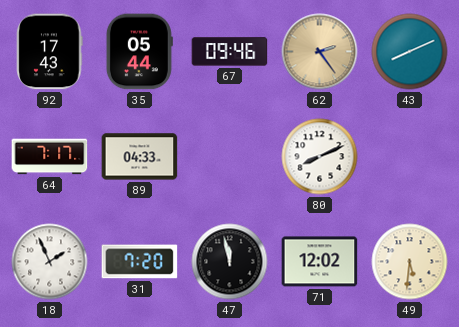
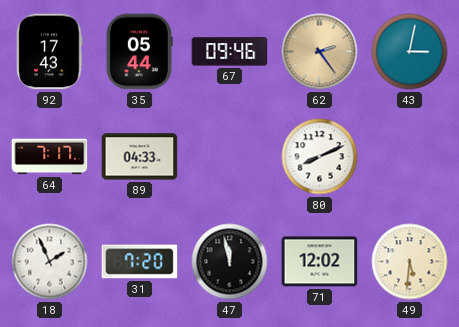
43: 8:11 -> 3:02
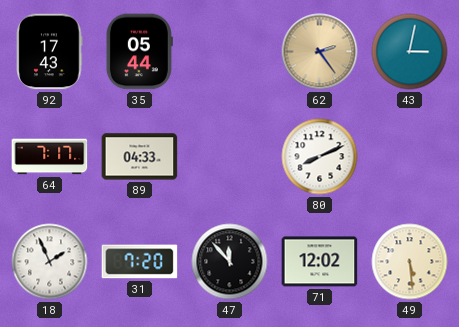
67: 09:46 -> none
47: 11:58 -> 11:53
49: 5:31 -> 5:29
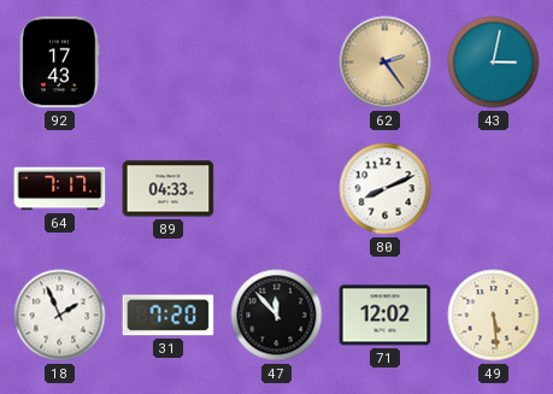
35: 05:44 -> none
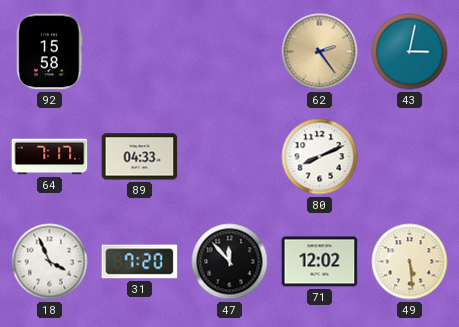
92: 17:43 -> 15:58
18: 1:56 -> 3:56
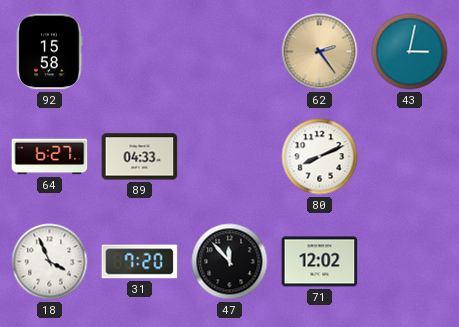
64: 7:17 -> 6:27
49: 5:29 -> none
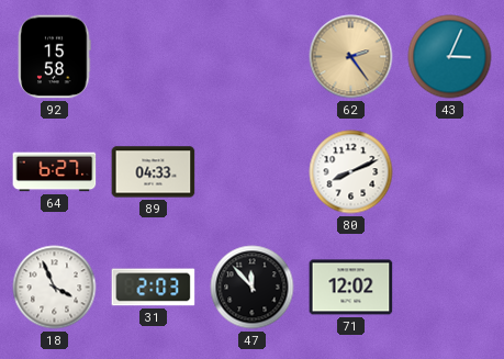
43: 3:02 -> 3:04
31: 7:20 -> 2:03
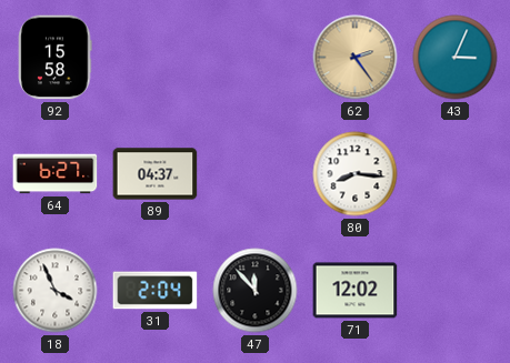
89: 04:33 -> 04:37
80: 8:11 -> 8:16
31: 2:03 -> 2:04
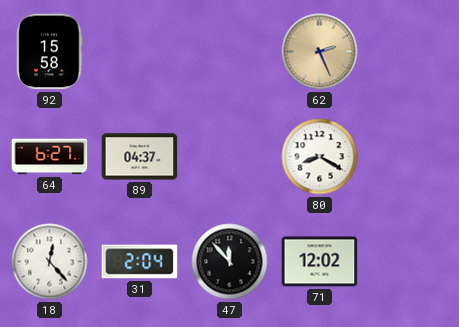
62: 2:24 -> 2:26
43: 3:04 -> none
80: 8:16 -> 8:20
18: 3:56 -> 12:23
